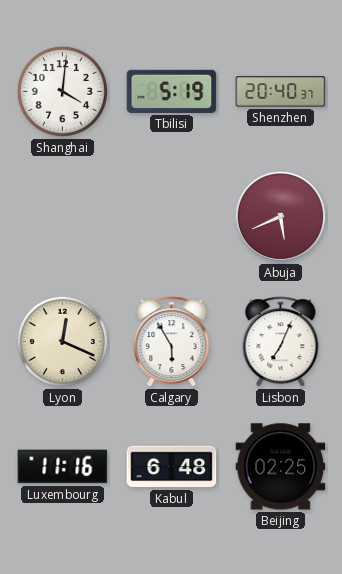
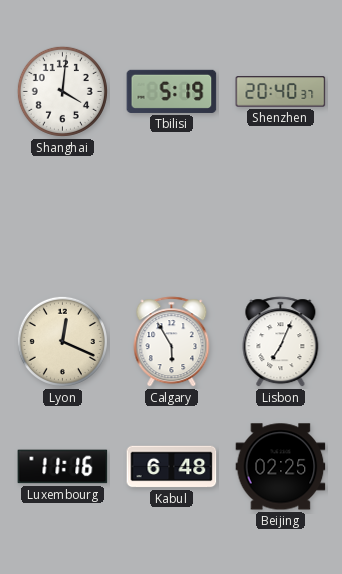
Abuja: 5:41 -> none
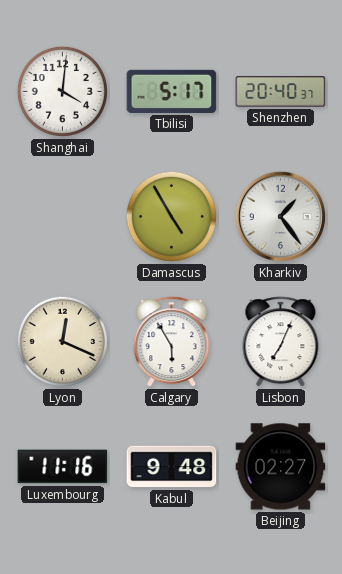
Tbilisi: 5:19 -> 5:17
Damascus: none -> 4:55
Kharkiv: none -> 1:24
Kabul: 6:48 -> 9:48
Beijing: 02:25 -> 02:27
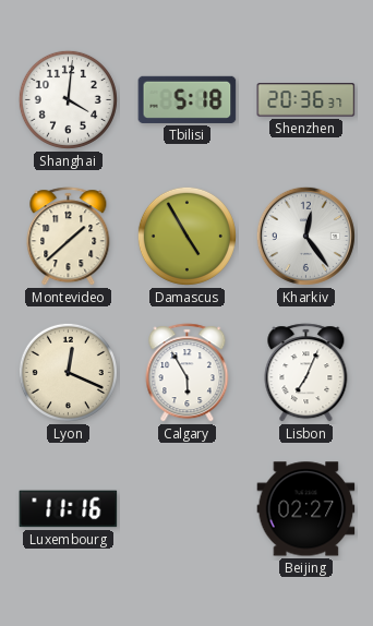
Tbilisi: 5:17 -> 5:18
Shenzhen: 20:40 -> 20:36
Montevideo: none -> 1:38
Kharkiv: 1:24 -> 12:24
Kabul: 9:48 -> none
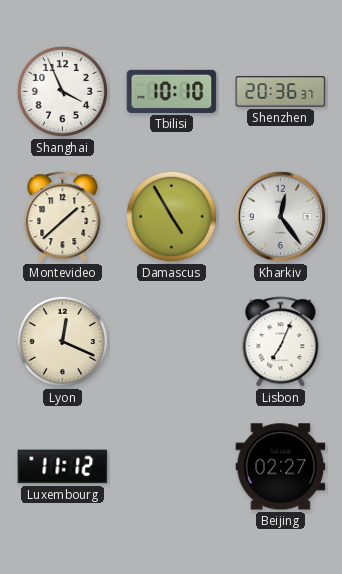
Shanghai: 4:01 -> 3:56
Tbilisi: 5:18 -> 10:10
Calgary: 5:55 -> none
Luxembourg: 11:16 -> 11:12
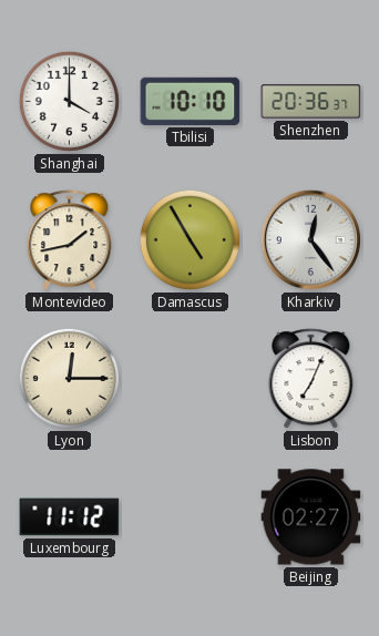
Shanghai: 3:56 -> 4:00
Montevideo: 1:38 -> 1:43
Lyon: 12:19 -> 12:15
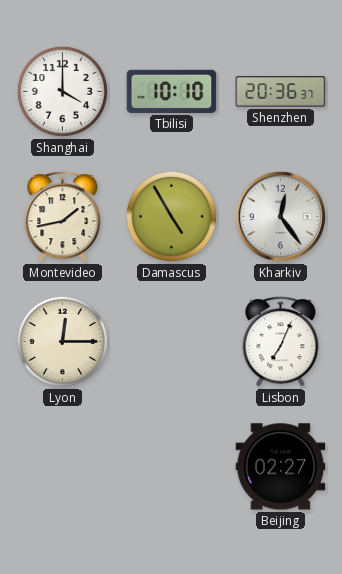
Luxembourg: 11:12 -> none
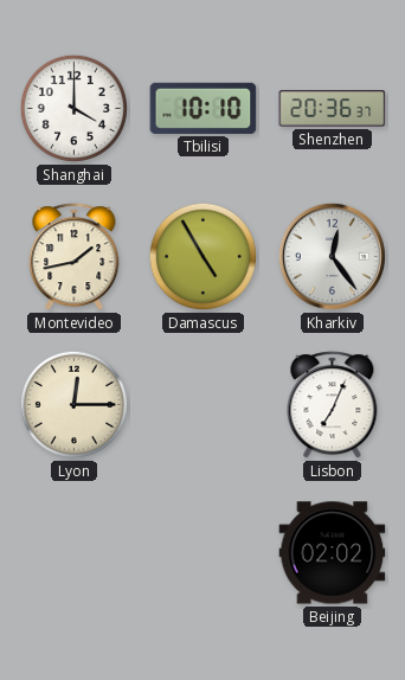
Beijing: 02:27 -> 02:02
